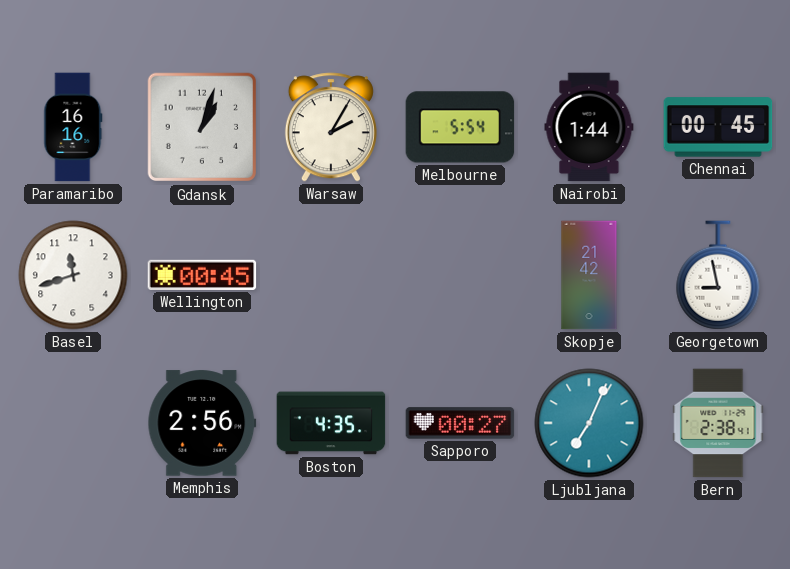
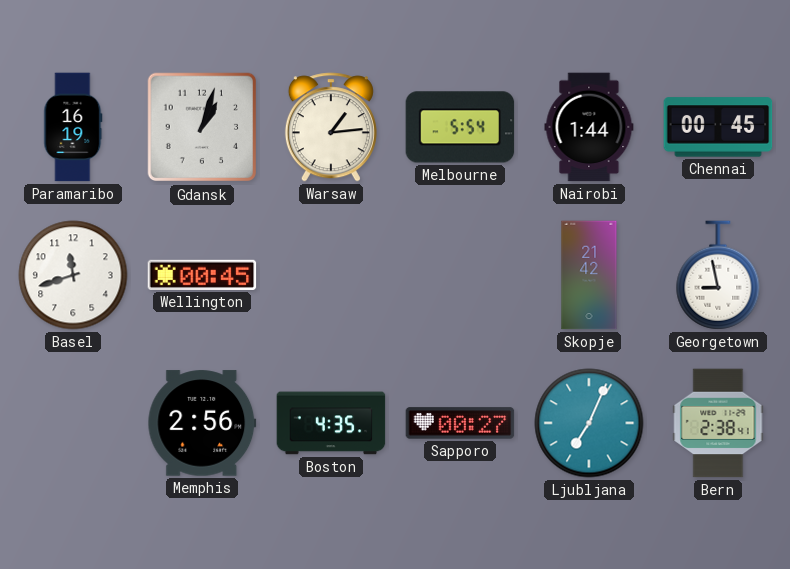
Paramaribo: 16:16 -> 16:19
Warsaw: 2:05 -> 1:14
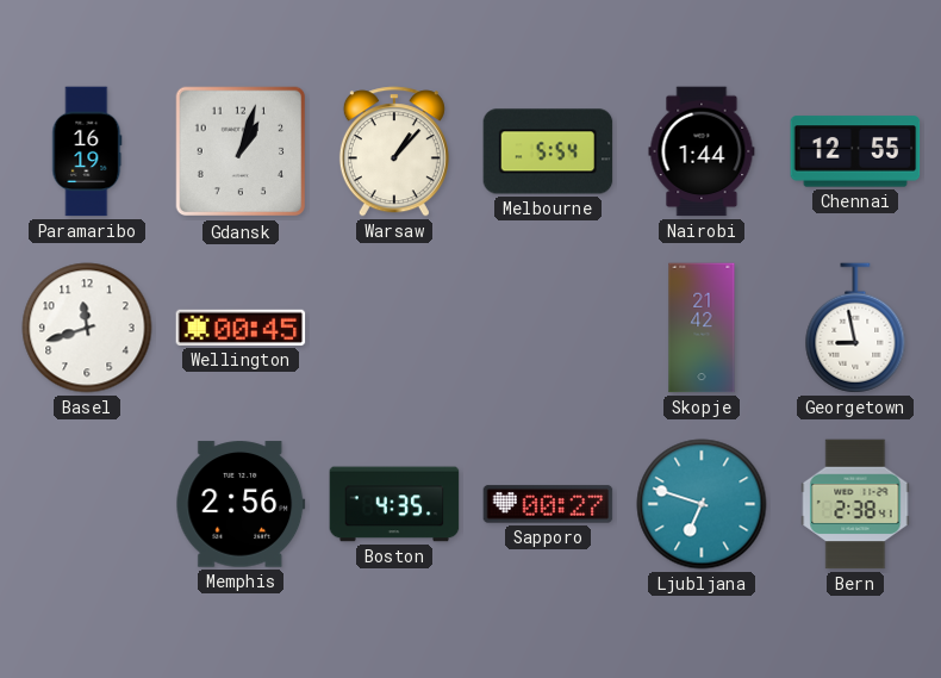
Warsaw: 1:14 -> 1:07
Chennai: 00:45 -> 12:55
Ljubljana: 7:04 -> 6:48
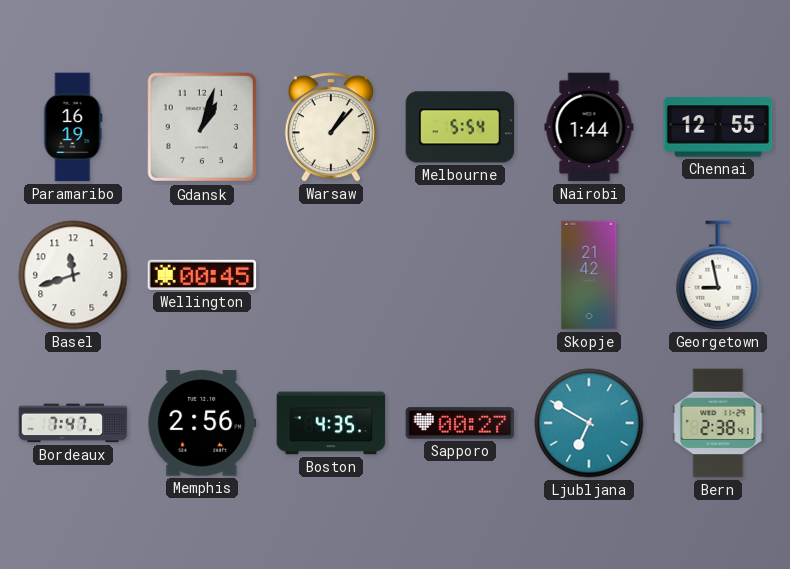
Bordeaux: none -> 7:47
Ljubljana: 6:48 -> 6:50
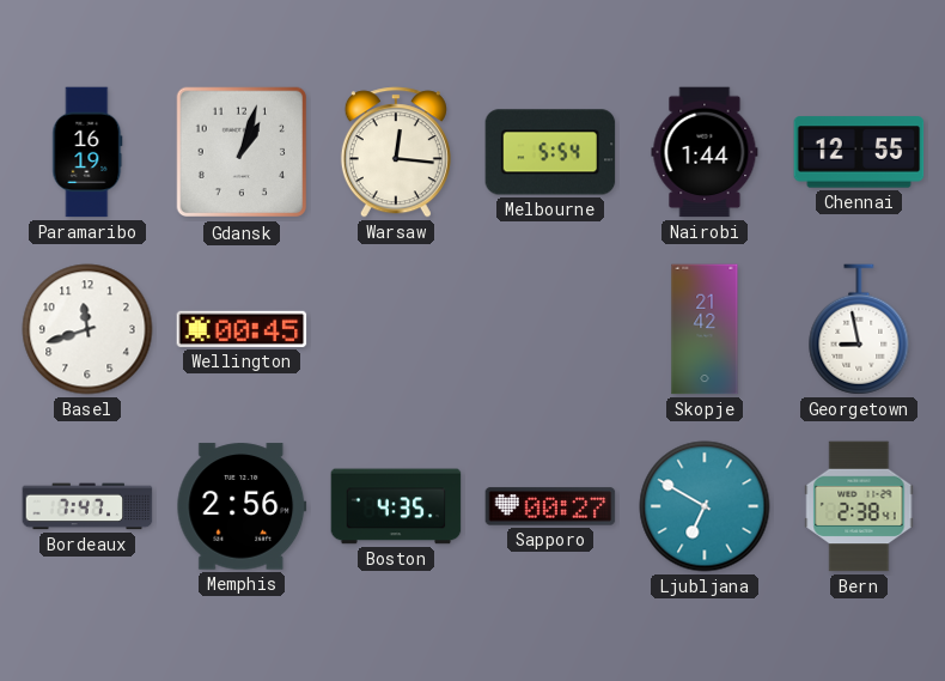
Warsaw: 1:07 -> 12:16
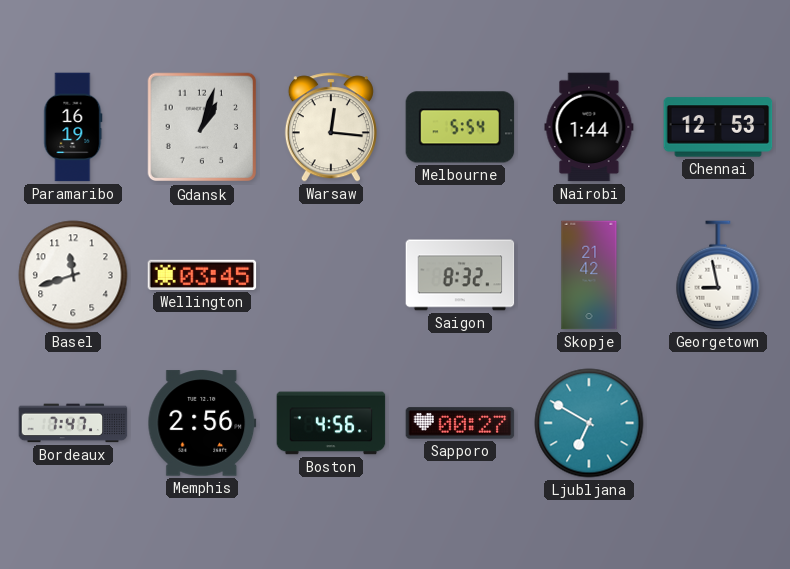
Chennai: 12:55 -> 12:53
Wellington: 00:45 -> 03:45
Saigon: none -> 8:32
Boston: 4:35 -> 4:56
Bern: 2:38 -> none
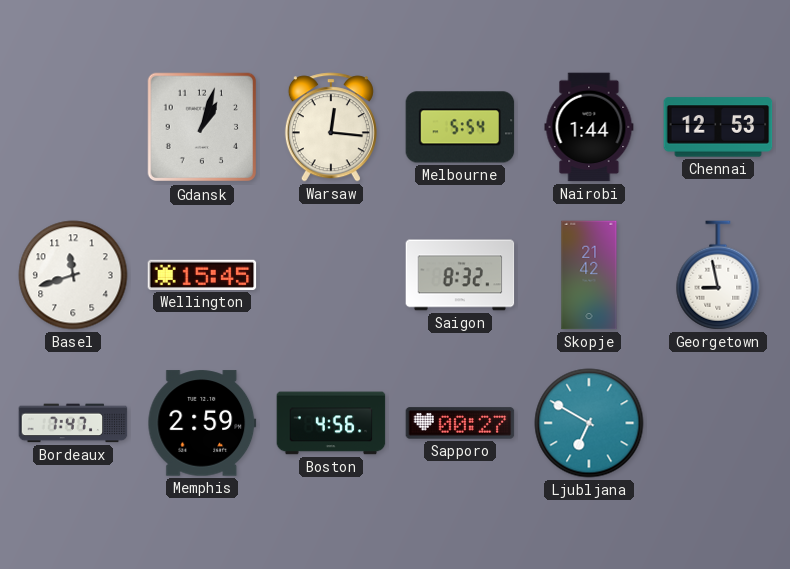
Paramaribo: 16:19 -> none
Wellington: 03:45 -> 15:45
Memphis: 2:56 -> 2:59
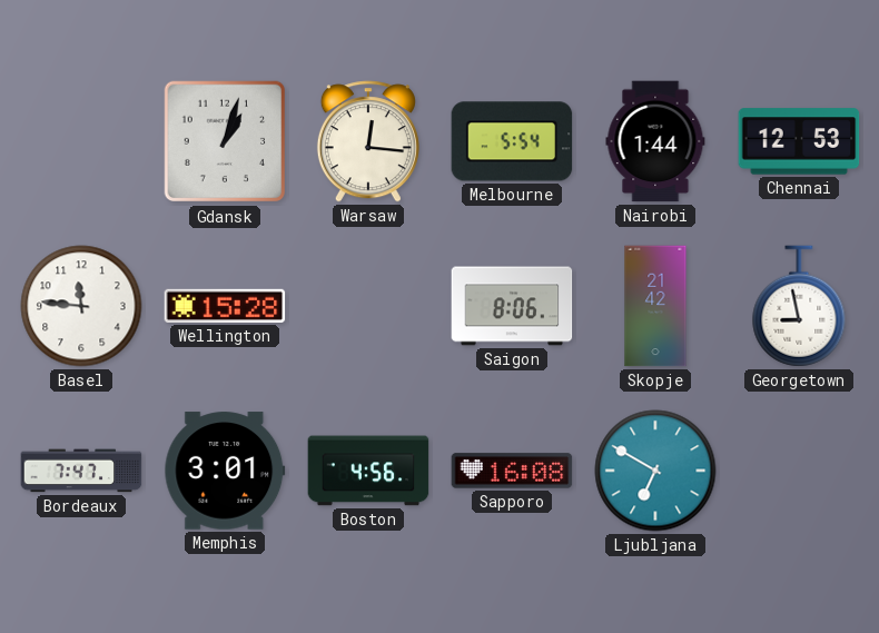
Basel: 11:42 -> 11:46
Wellington: 15:45 -> 15:28
Saigon: 8:32 -> 8:06
Memphis: 2:59 -> 3:01
Sapporo: 00:27 -> 16:08
